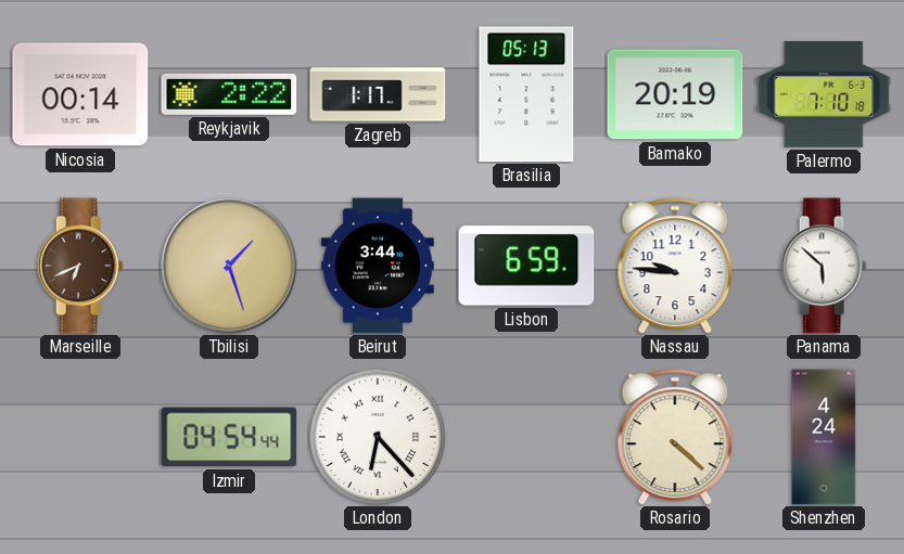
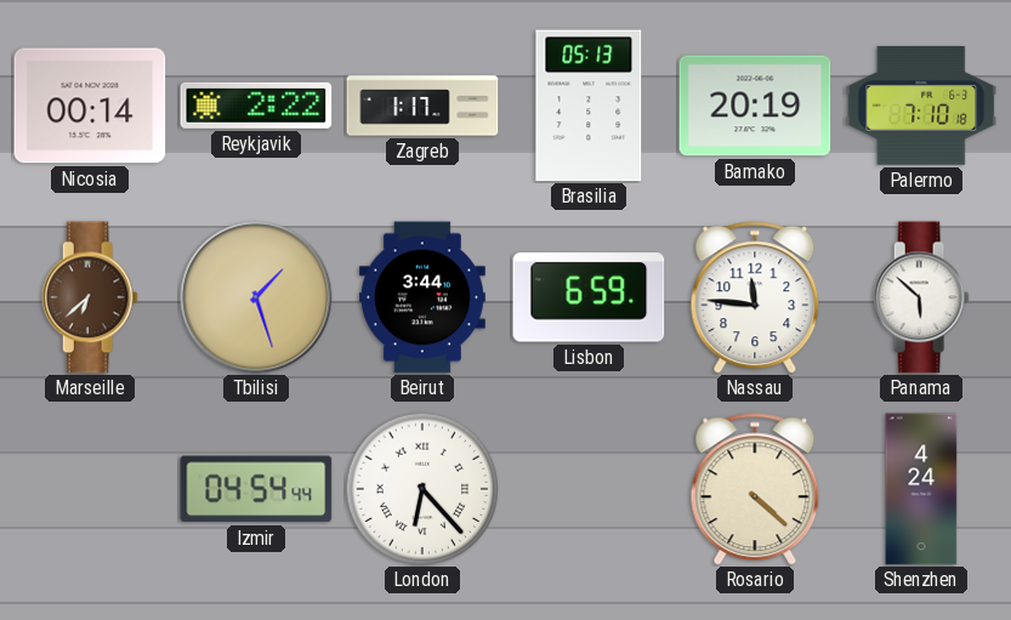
Marseille: 6:41 -> 6:38
Nassau: 9:46 -> 11:46
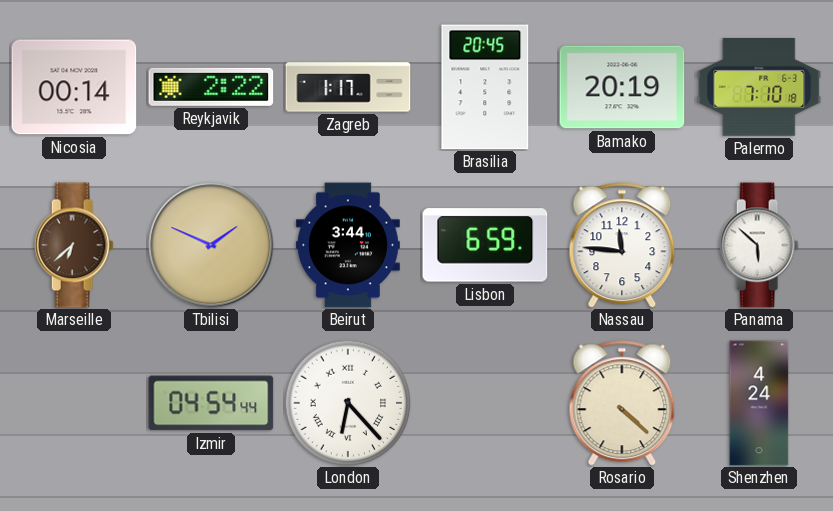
Brasilia: 05:13 -> 20:45
Tbilisi: 1:27 -> 1:49
